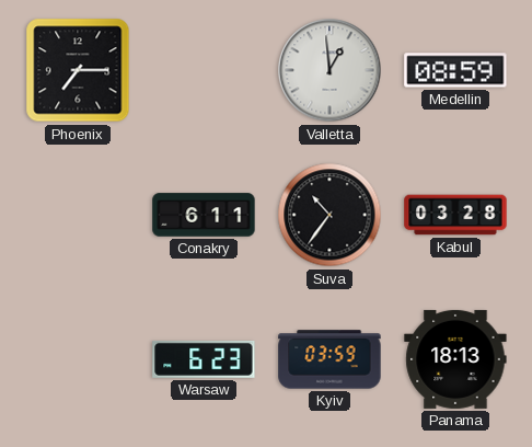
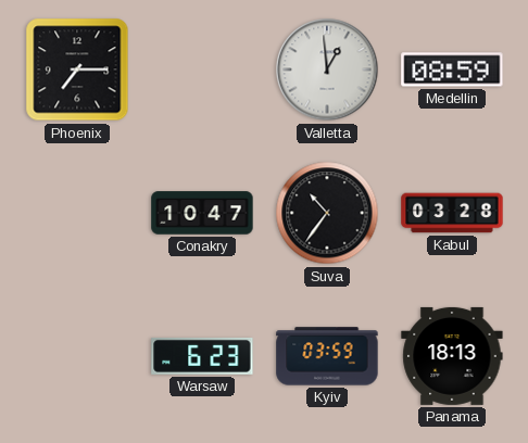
Conakry: 6:11 -> 10:47
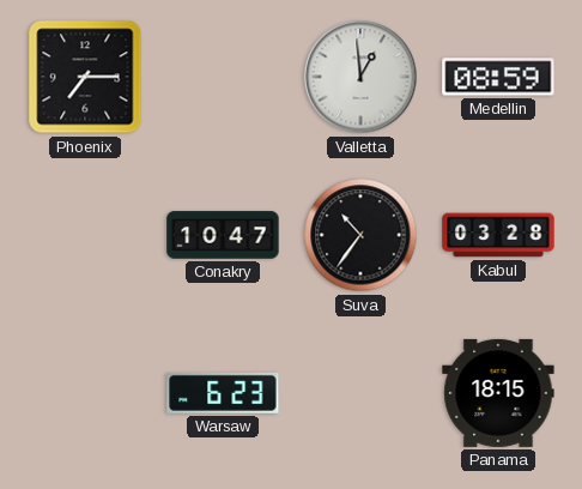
Kyiv: 03:59 -> none
Panama: 18:13 -> 18:15
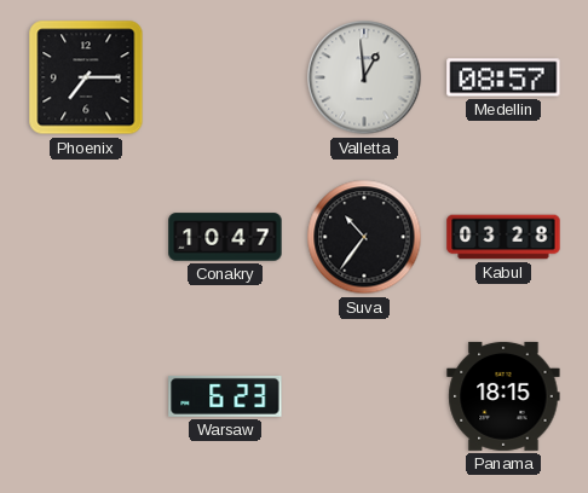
Medellin: 08:59 -> 08:57
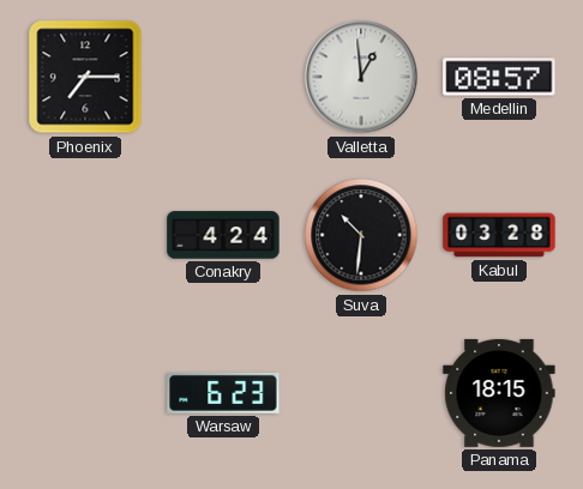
Conakry: 10:47 -> 4:24
Suva: 10:36 -> 10:31
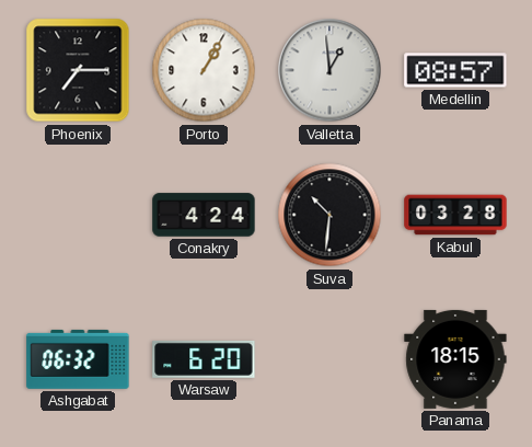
Porto: none -> 1:05
Ashgabat: none -> 06:32
Warsaw: 6:23 -> 6:20
